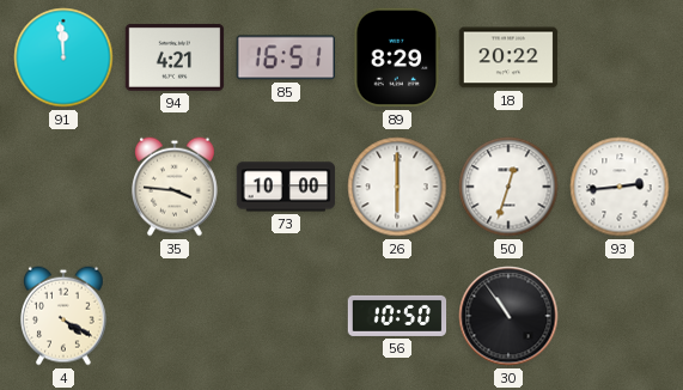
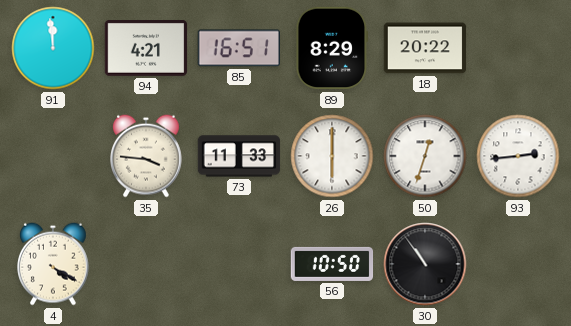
73: 10:00 -> 11:33
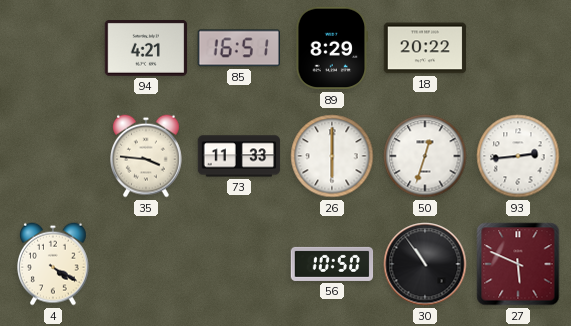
91: 11:59 -> none
27: none -> 5:49
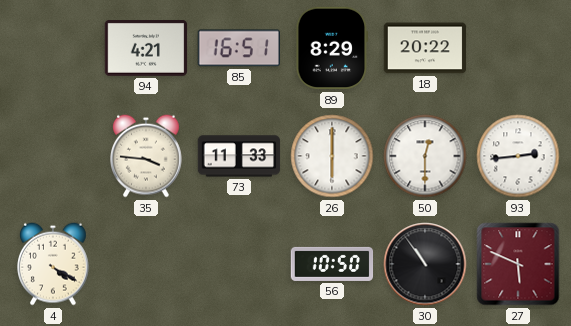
50: 12:33 -> 12:30
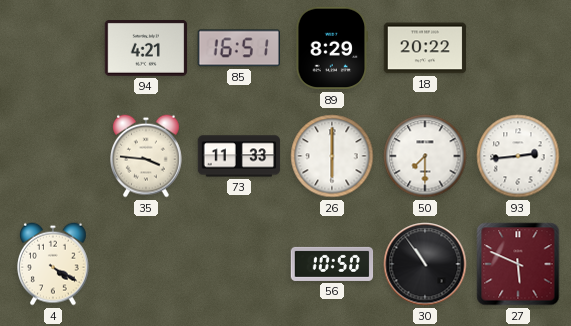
50: 12:30 -> 7:30
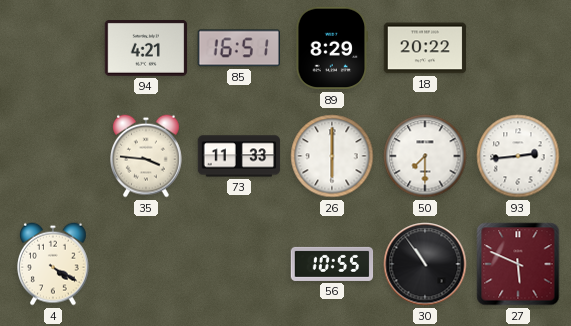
56: 10:50 -> 10:55
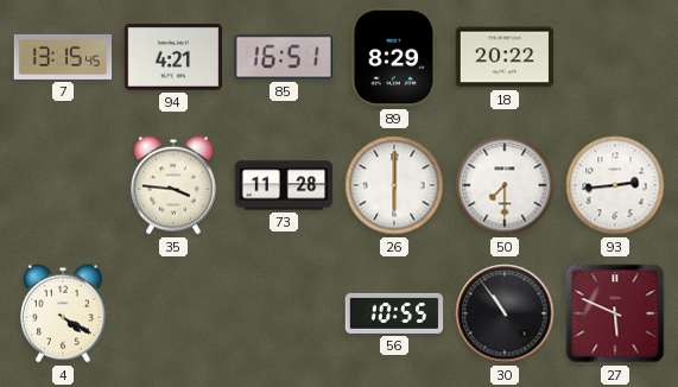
7: none -> 13:15
73: 11:33 -> 11:28
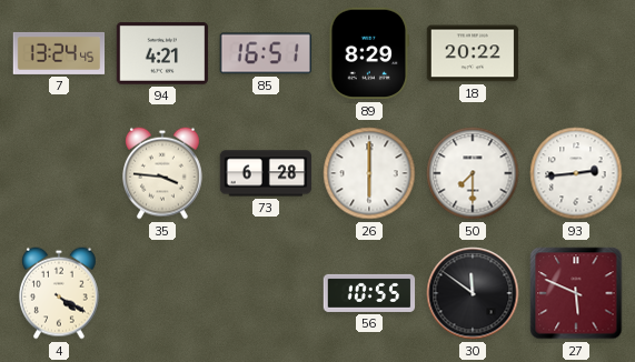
7: 13:15 -> 13:24
73: 11:28 -> 6:28
30: 10:54 -> 11:51
